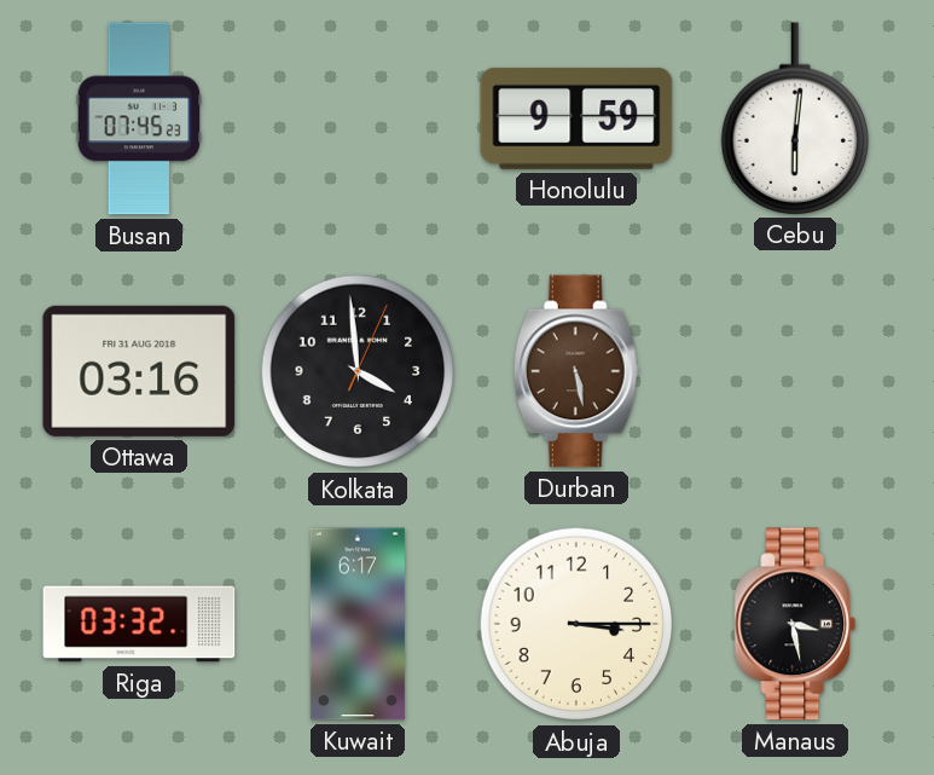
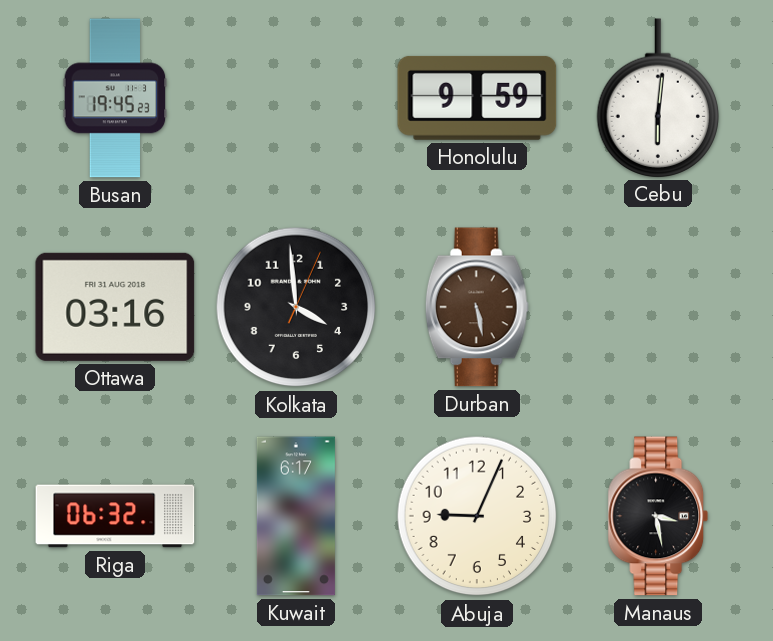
Busan: 07:45 -> 19:45
Riga: 03:32 -> 06:32
Abuja: 3:15 -> 9:04
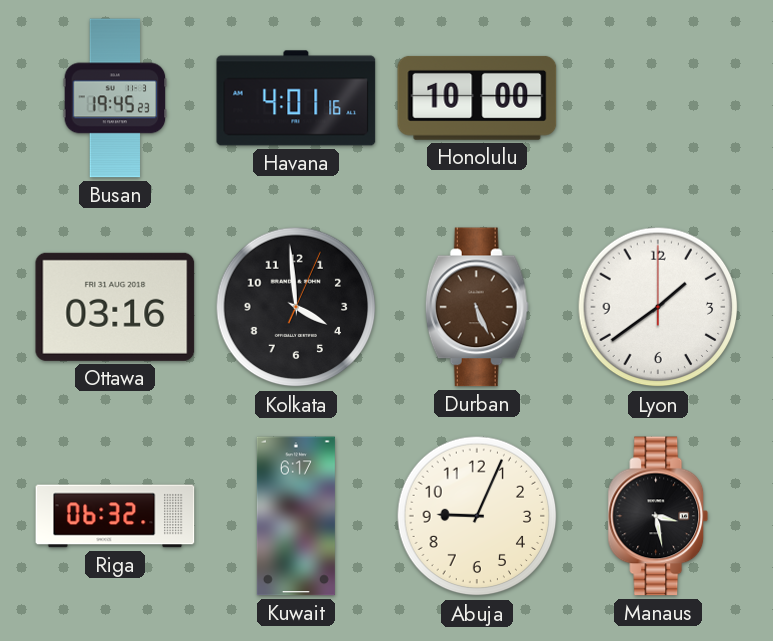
Havana: none -> 4:01
Honolulu: 9:59 -> 10:00
Cebu: 6:01 -> none
Durban: 5:28 -> 5:26
Lyon: none -> 1:39
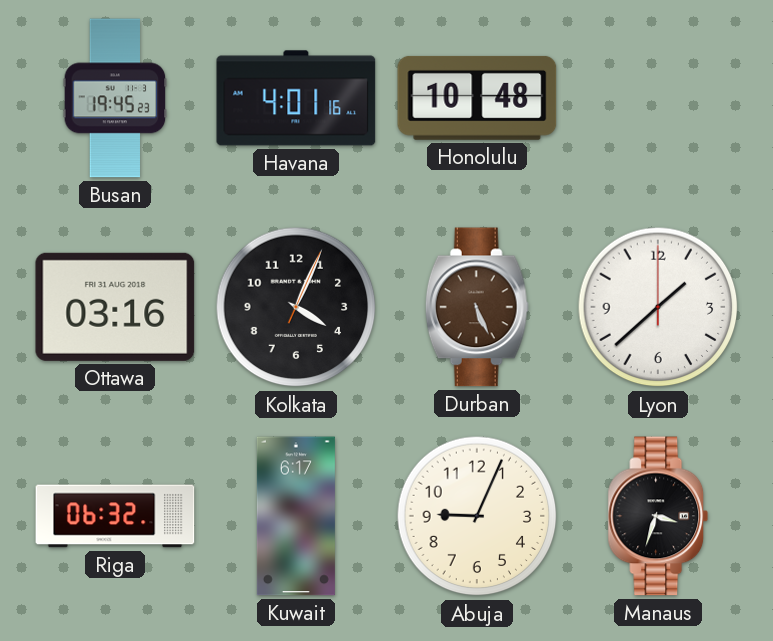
Honolulu: 10:00 -> 10:48
Kolkata: 3:59 -> 4:04
Lyon: 1:39 -> 1:38
Manaus: 3:28 -> 3:33
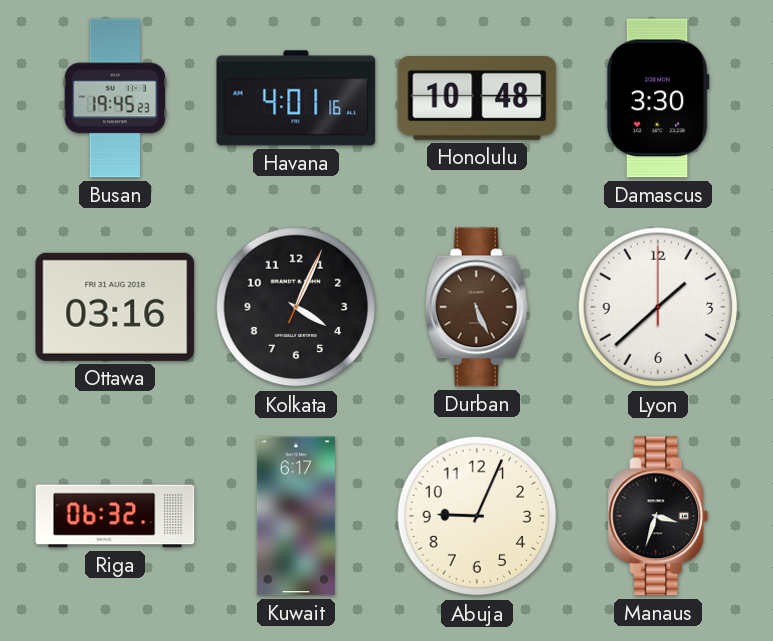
Damascus: none -> 3:30
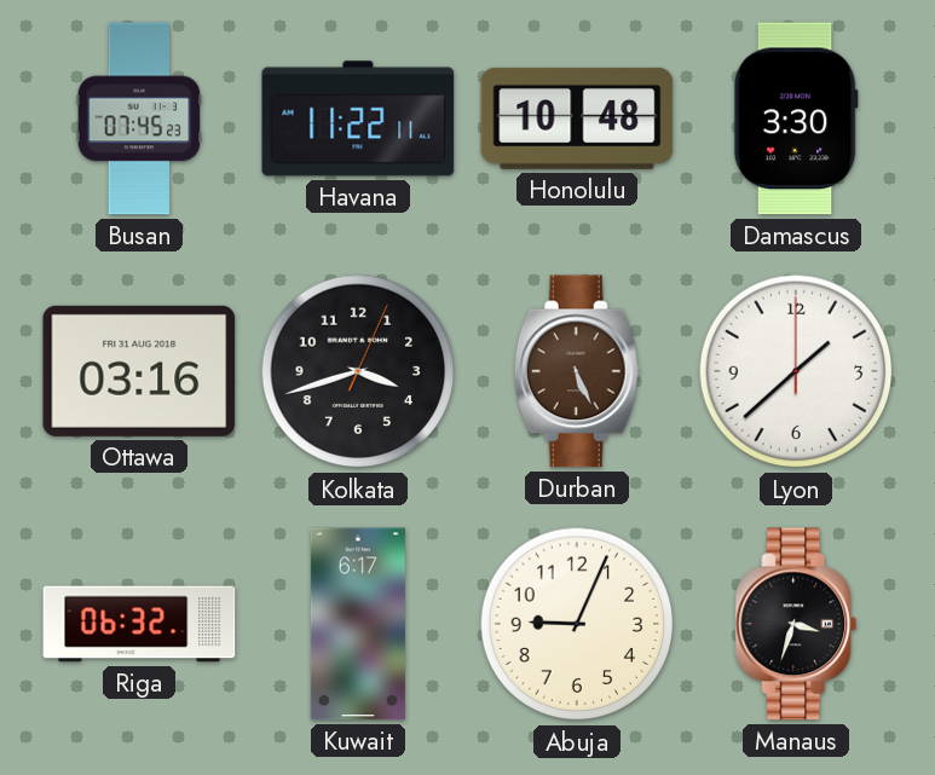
Busan: 19:45 -> 07:45
Havana: 4:01 -> 11:22
Kolkata: 4:04 -> 3:42
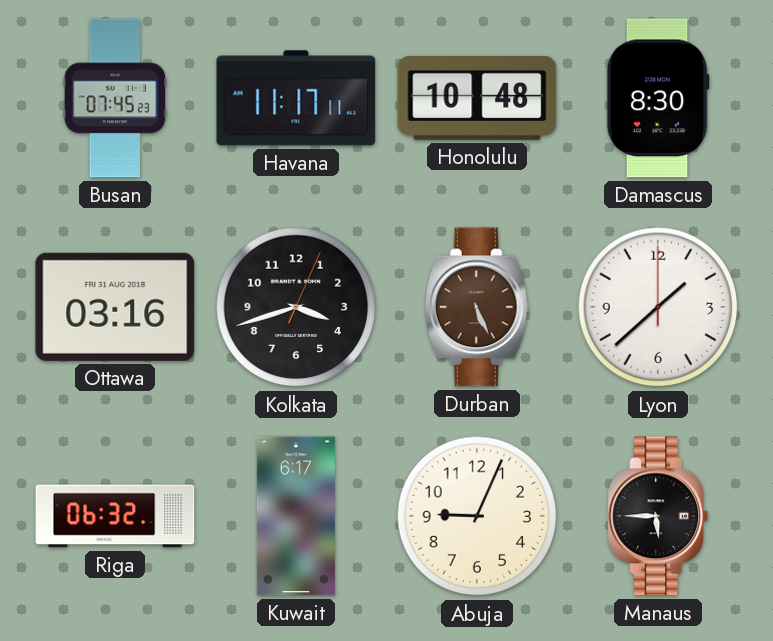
Havana: 11:22 -> 11:17
Damascus: 3:30 -> 8:30
Manaus: 3:33 -> 5:45
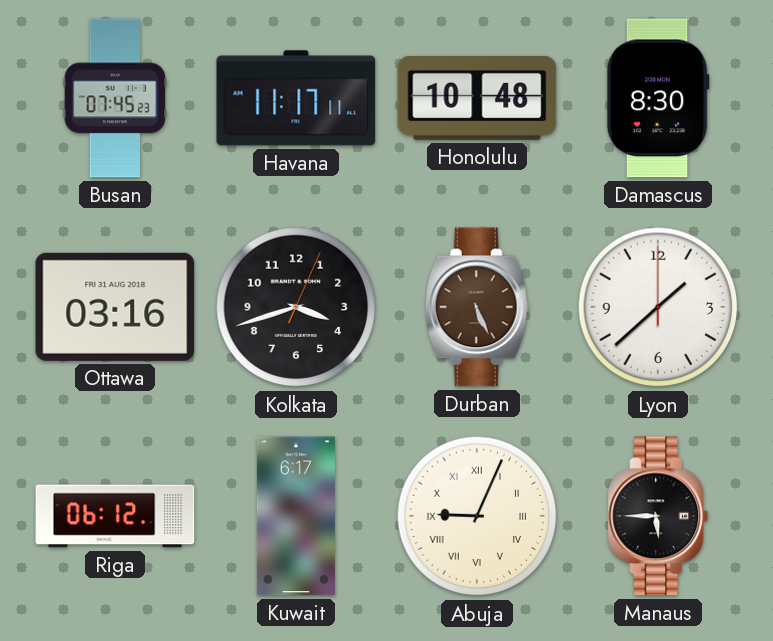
Riga: 06:32 -> 06:12
Abuja numerals: Arabic -> Roman
